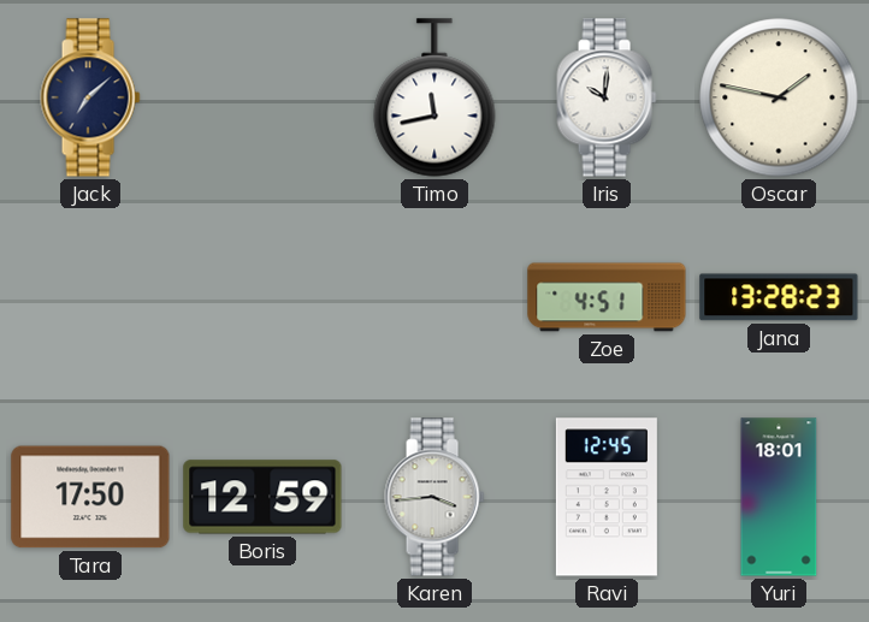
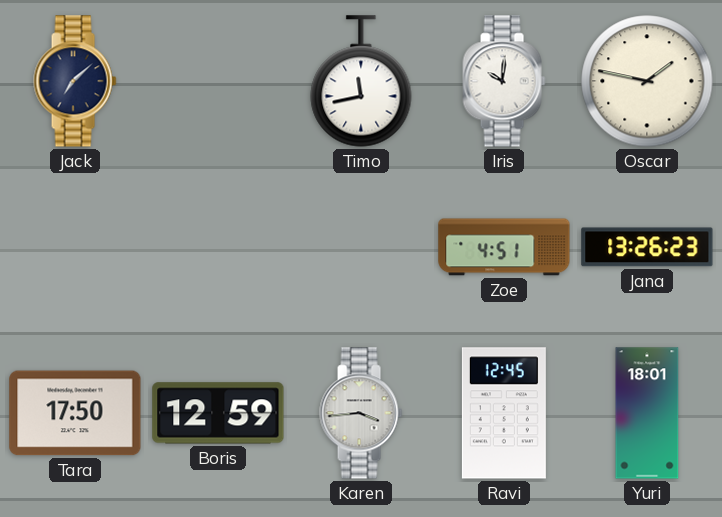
Jana: 13:28 -> 13:26
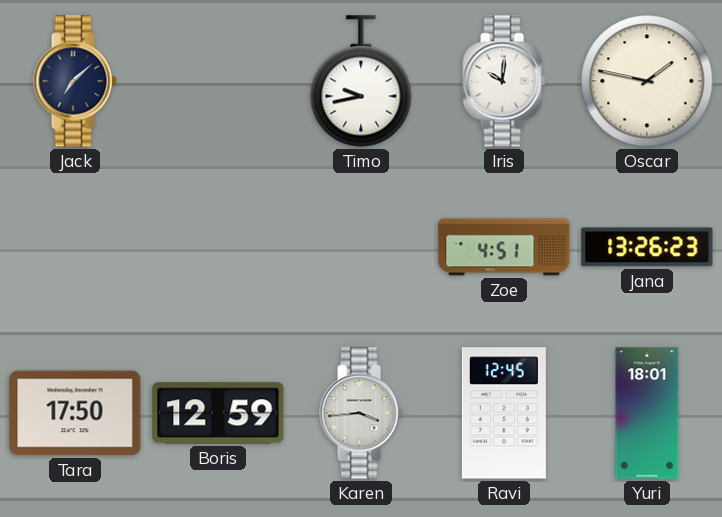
Timo: 11:43 -> 9:43
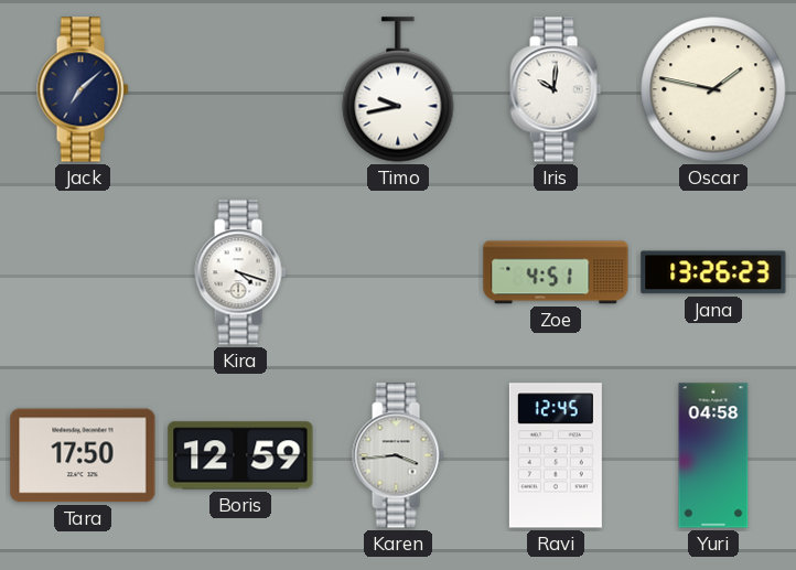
Kira: none -> 4:18
Yuri: 18:01 -> 04:58
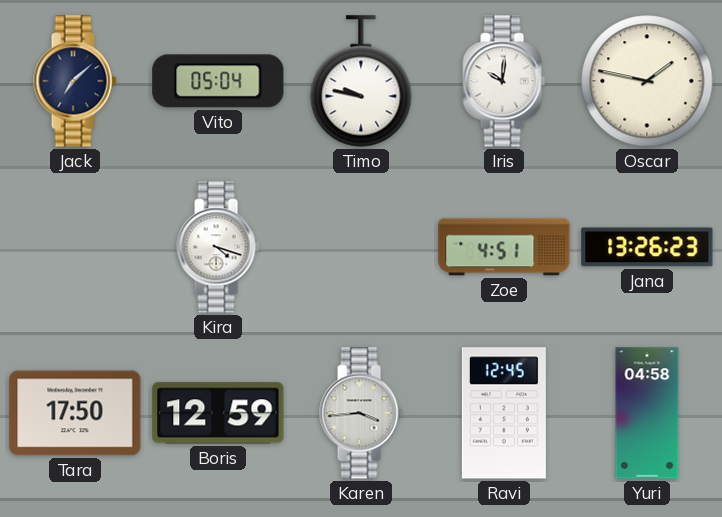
Vito: none -> 05:04
Timo: 9:43 -> 9:47
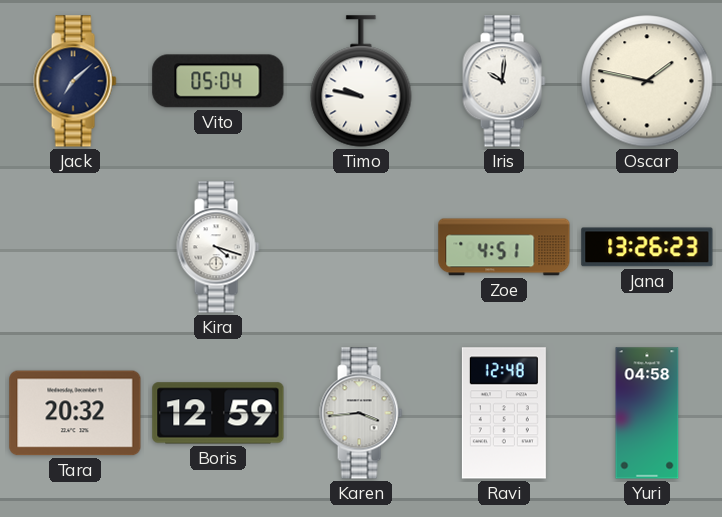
Tara: 17:50 -> 20:32
Ravi: 12:45 -> 12:48
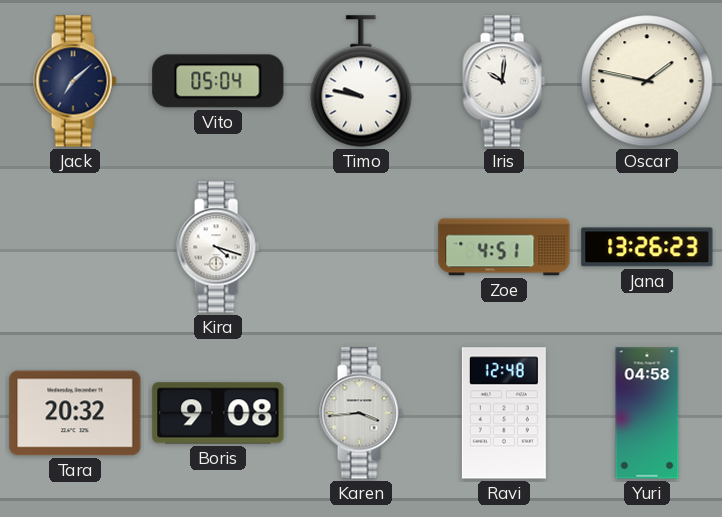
Boris: 12:59 -> 9:08
